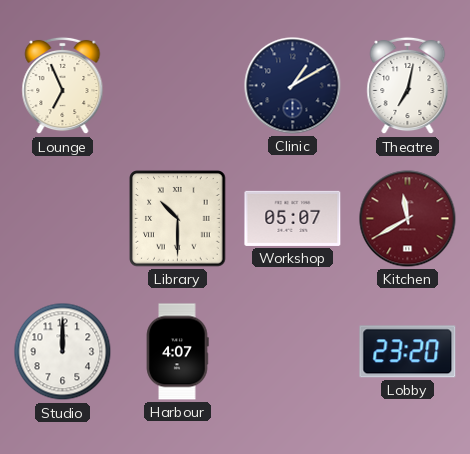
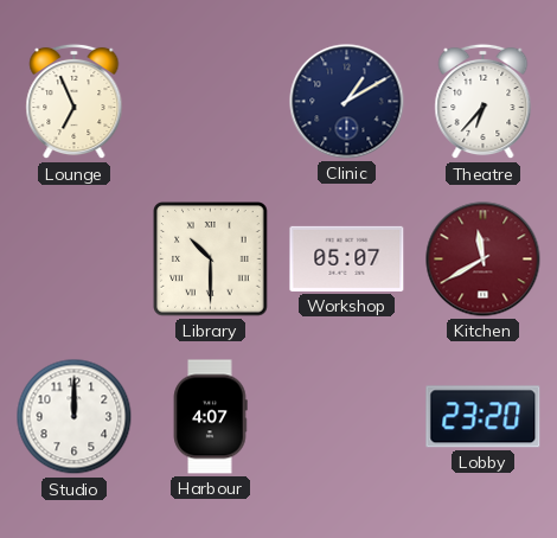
Theatre: 7:02 -> 6:37
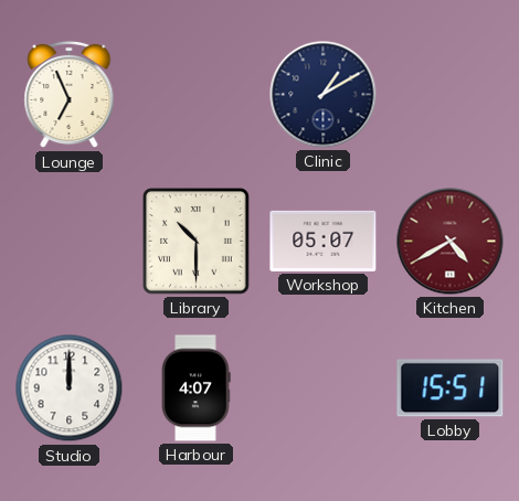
Theatre: 6:37 -> none
Kitchen: 11:40 -> 4:40
Lobby: 23:20 -> 15:51
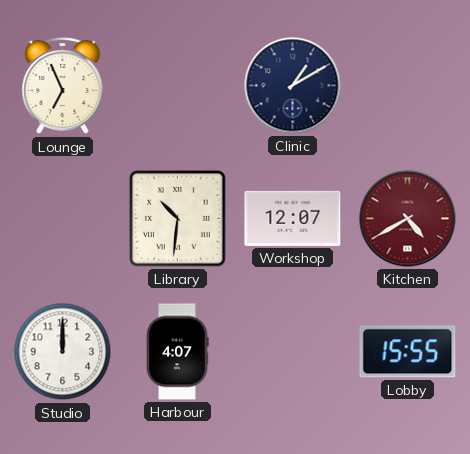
Library: 10:30 -> 10:31
Workshop: 05:07 -> 12:07
Lobby: 15:51 -> 15:55
